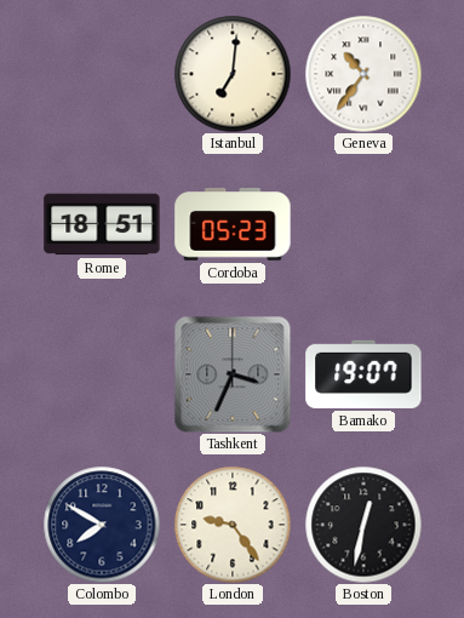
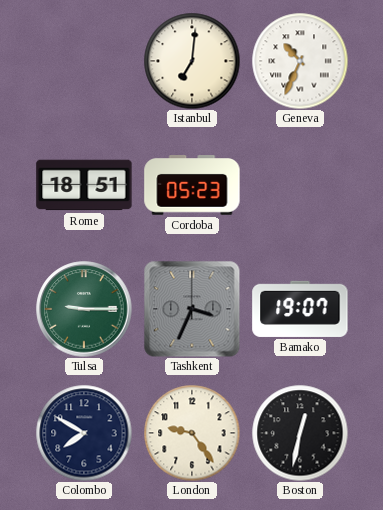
Geneva: 10:36 -> 10:34
Tulsa: none -> 9:15
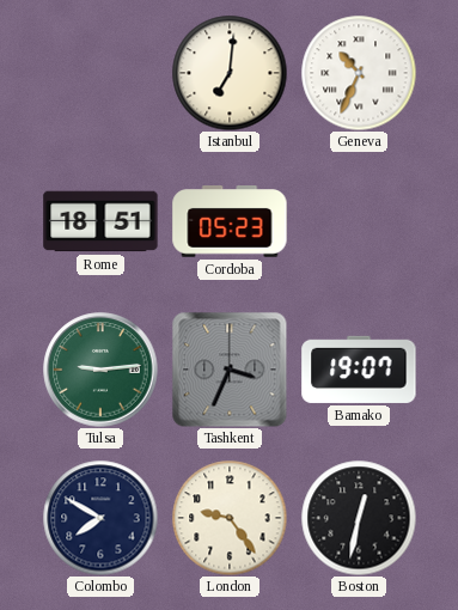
Tulsa: 9:15 -> 9:14
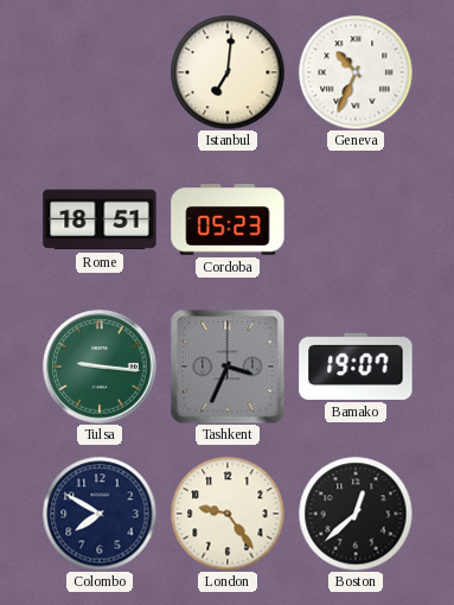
Tulsa: 9:14 -> 9:16
Boston: 12:32 -> 12:38
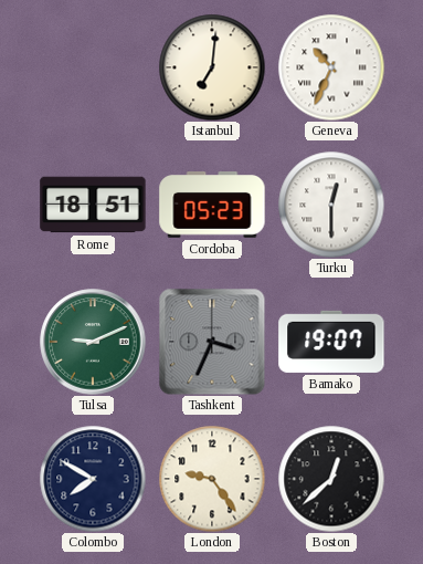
Turku: none -> 12:30
Tulsa: 9:16 -> 9:11
